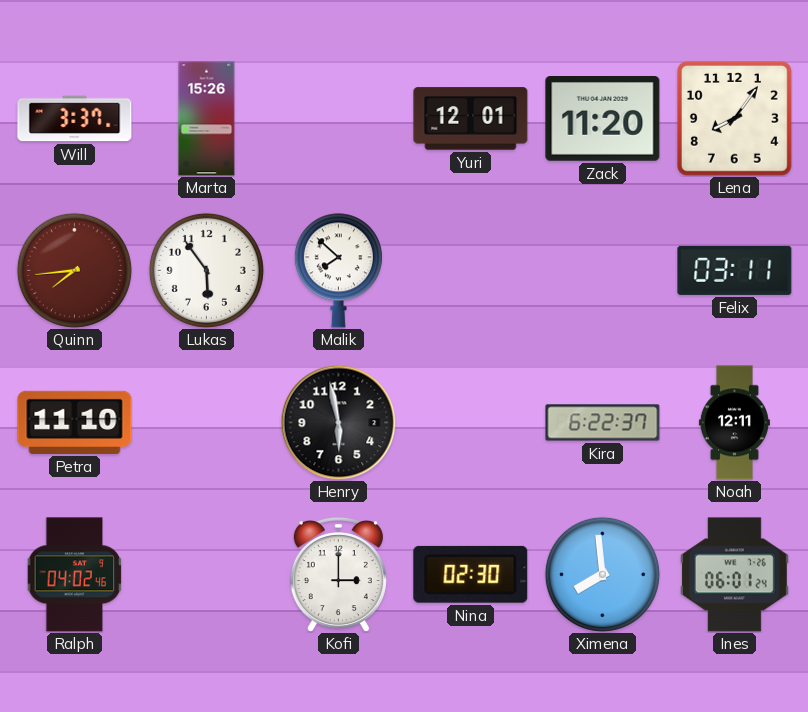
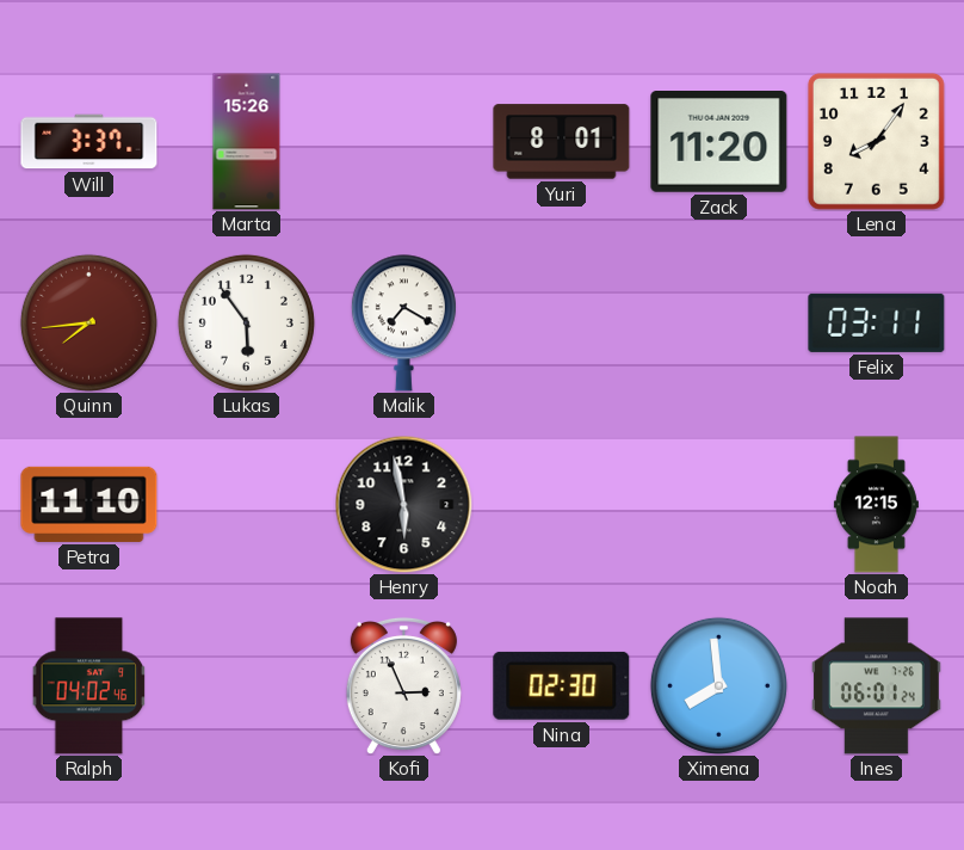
Yuri: 12:01 -> 8:01
Malik: 7:52 -> 7:20
Kira: 6:22 -> none
Noah: 12:11 -> 12:15
Kofi: 3:00 -> 2:56
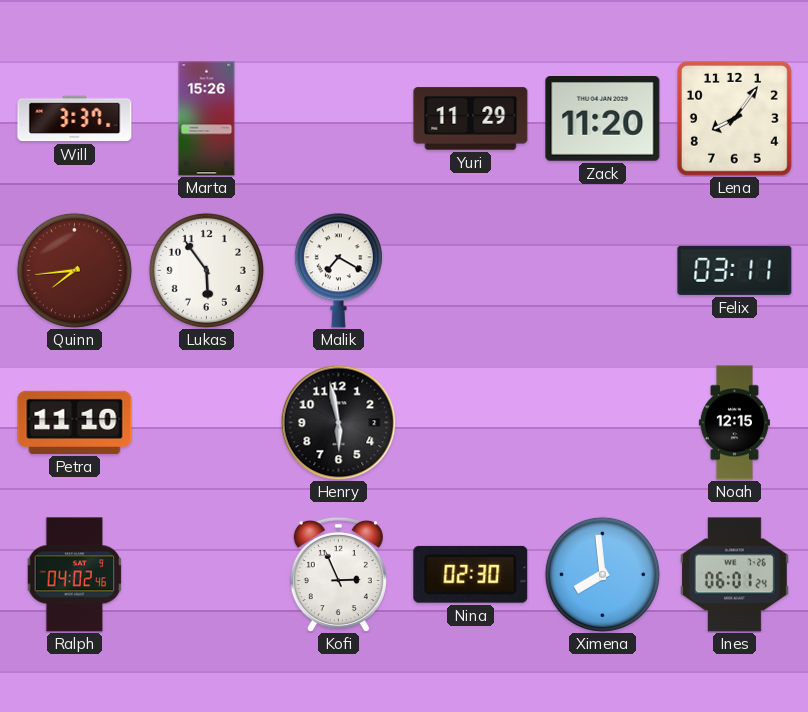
Yuri: 8:01 -> 11:29
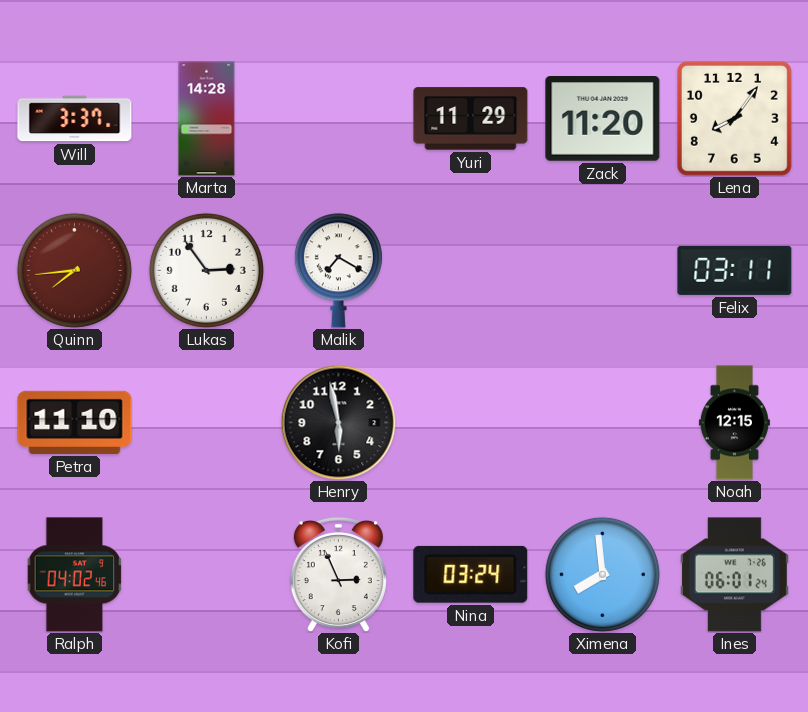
Marta: 15:26 -> 14:28
Lukas: 5:54 -> 2:54
Nina: 02:30 -> 03:24
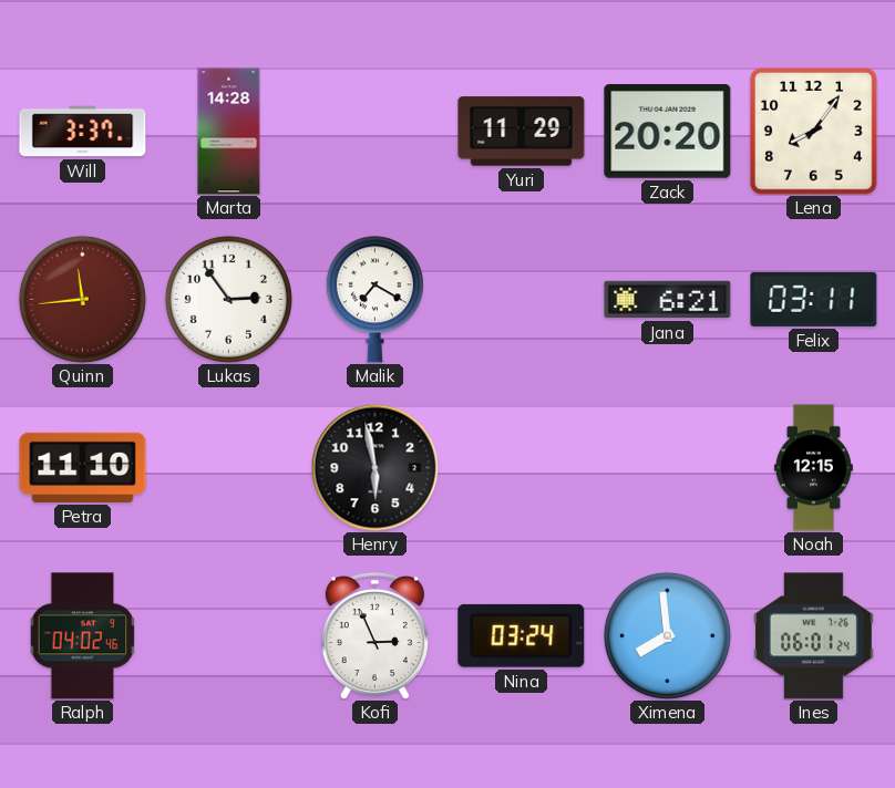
Zack: 11:20 -> 20:20
Quinn: 7:44 -> 11:44
Jana: none -> 6:21
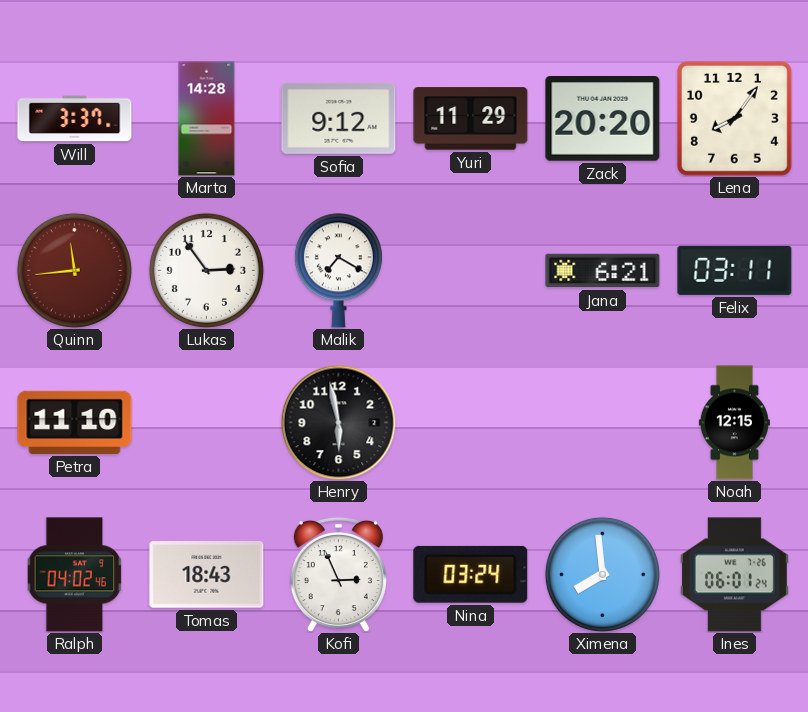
Sofia: none -> 9:12
Tomas: none -> 18:43
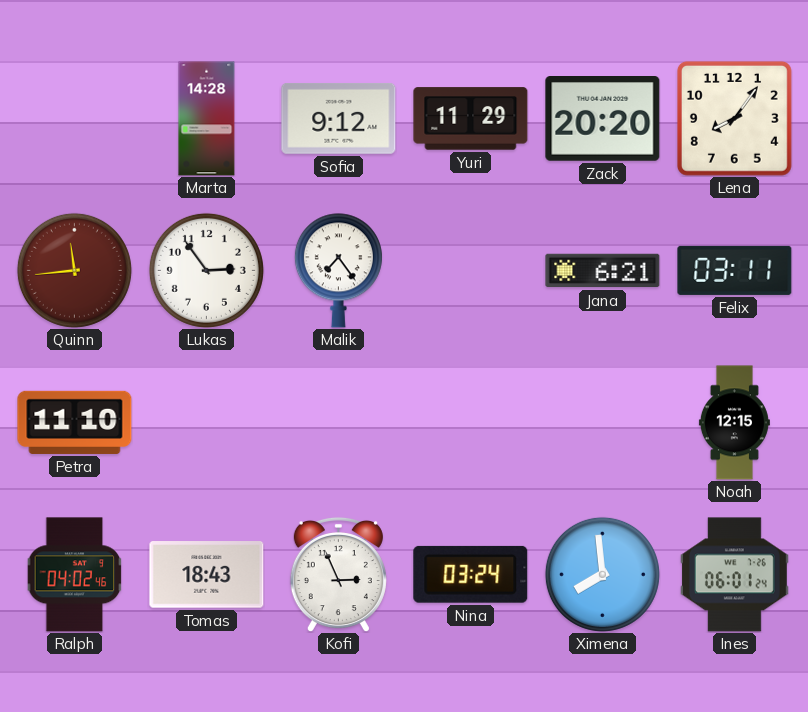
Will: 3:37 -> none
Malik: 7:20 -> 7:24
Henry: 5:58 -> none
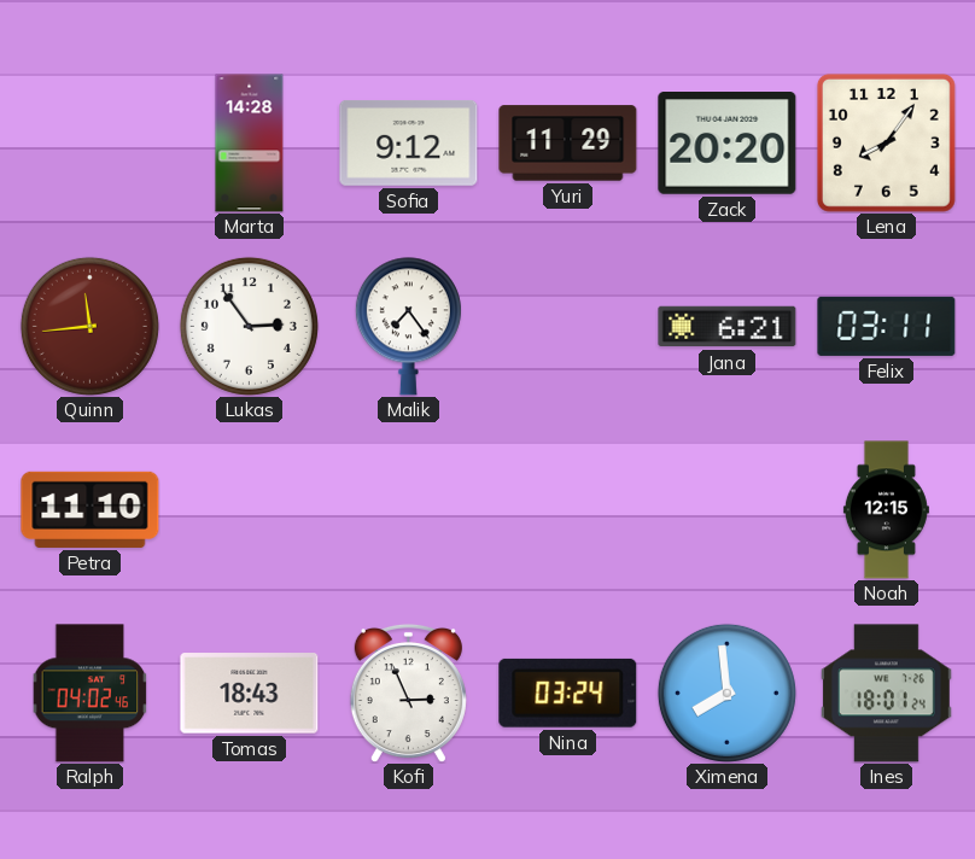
Ines: 06:01 -> 18:01
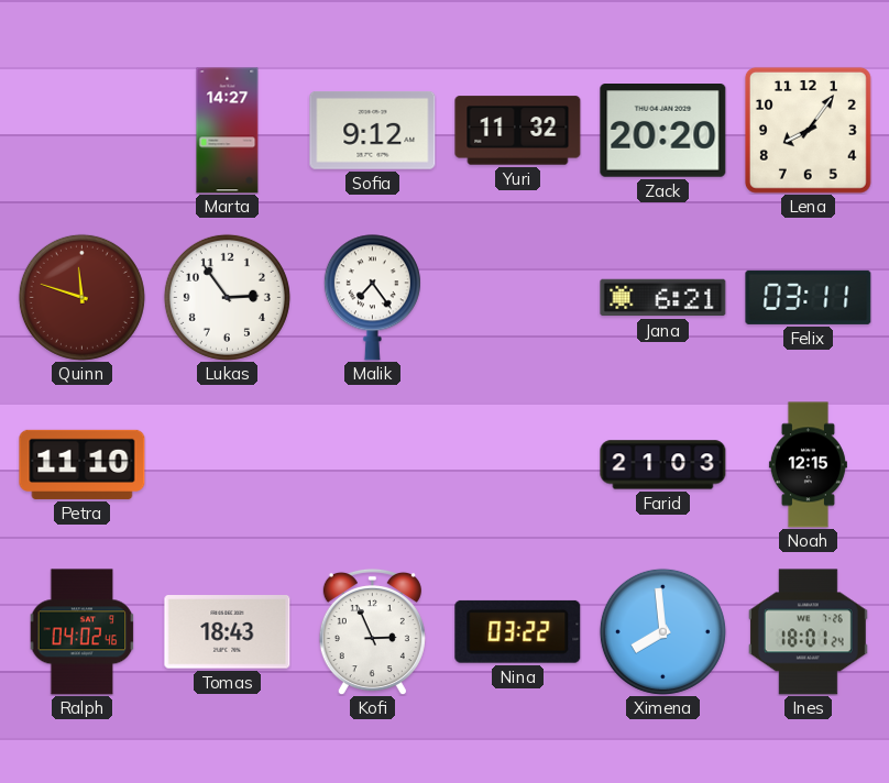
Marta: 14:28 -> 14:27
Yuri: 11:29 -> 11:32
Quinn: 11:44 -> 11:48
Farid: none -> 21:03
Nina: 03:24 -> 03:22
